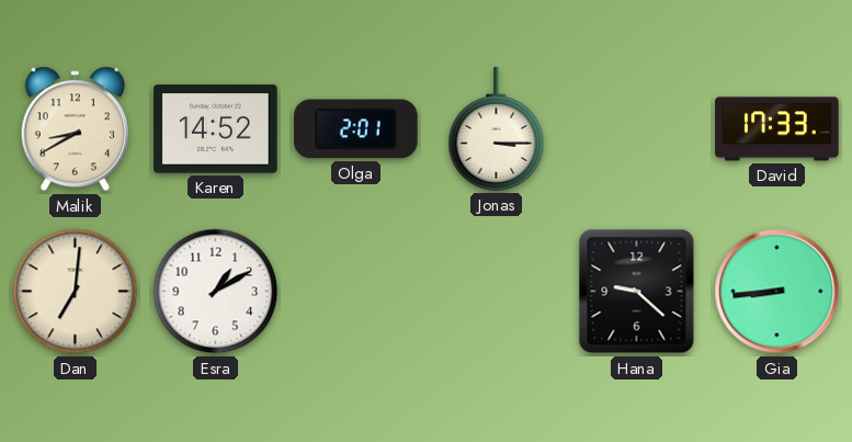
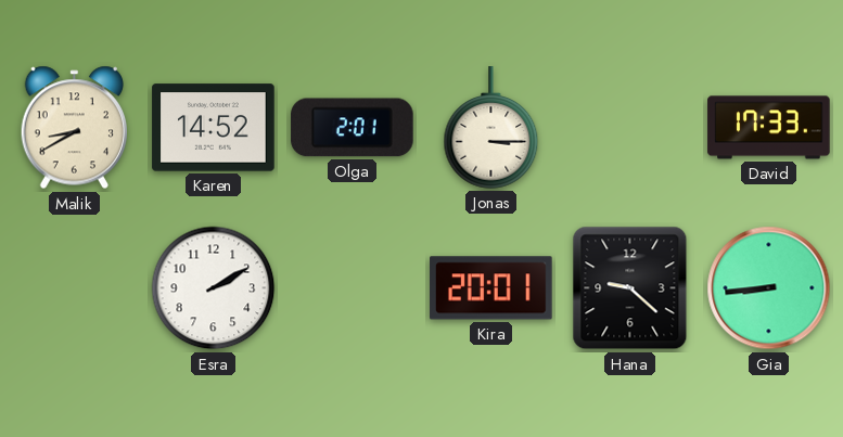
Dan: 7:01 -> none
Esra: 1:10 -> 2:10
Kira: none -> 20:01
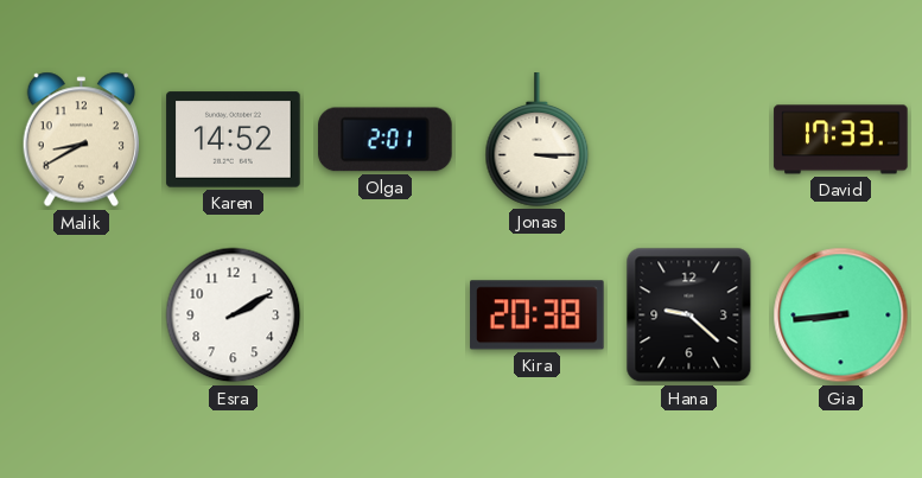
Kira: 20:01 -> 20:38
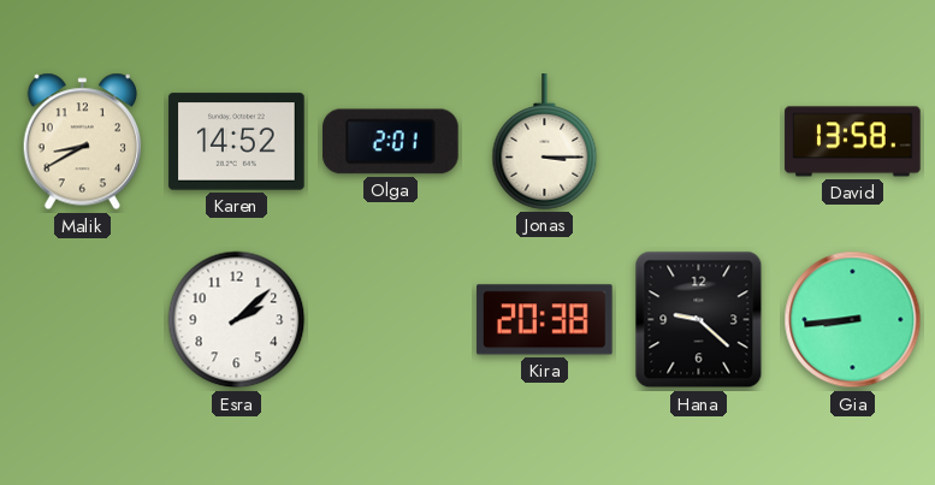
David: 17:33 -> 13:58
Esra: 2:10 -> 2:08
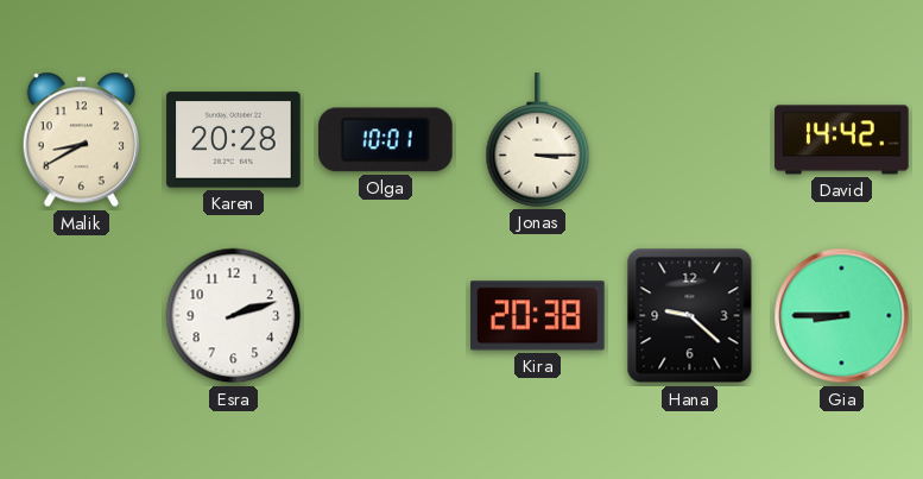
Karen: 14:52 -> 20:28
Olga: 2:01 -> 10:01
David: 13:58 -> 14:42
Esra: 2:08 -> 2:12
Gia: 8:44 -> 8:45
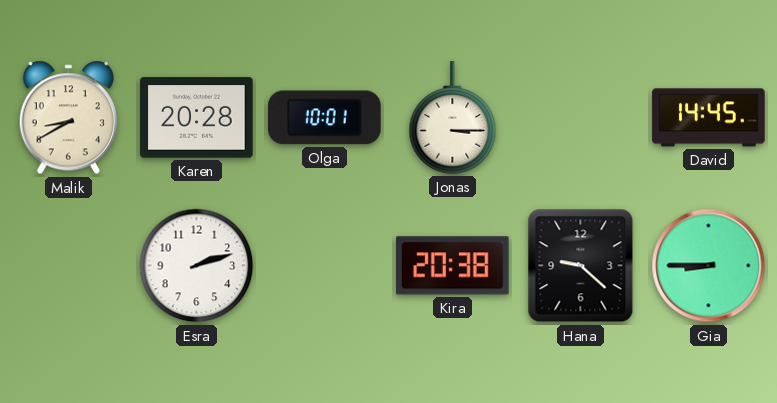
David: 14:42 -> 14:45
